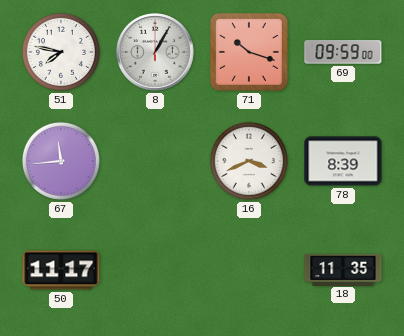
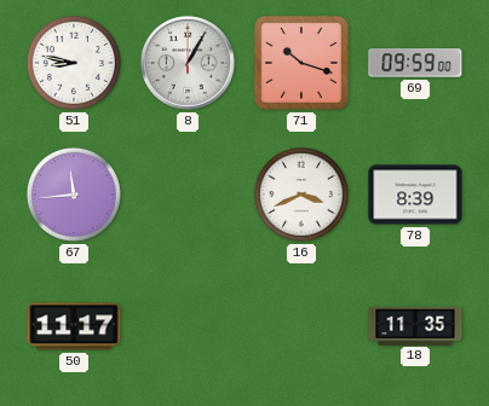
51: 7:47 -> 8:47
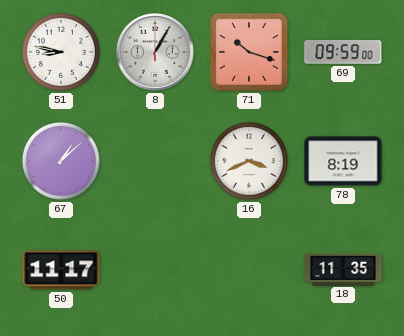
67: 11:44 -> 1:08
78: 8:39 -> 8:19
